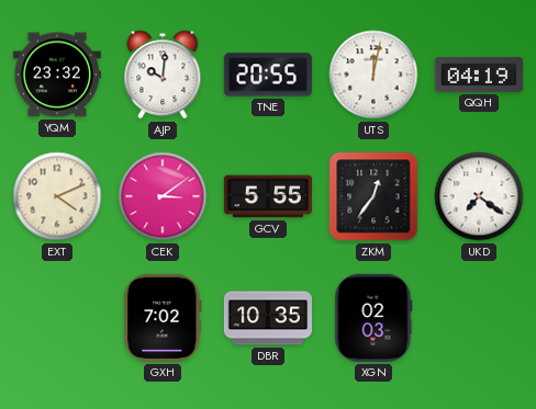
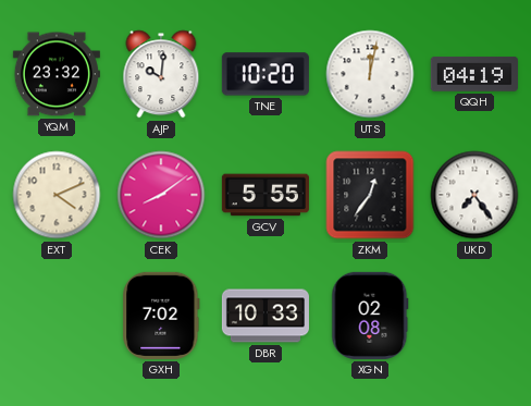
TNE: 20:55 -> 10:20
CEK: 3:09 -> 8:09
UKD: 7:21 -> 7:24
DBR: 10:35 -> 10:33
XGN: 02:03 -> 02:08
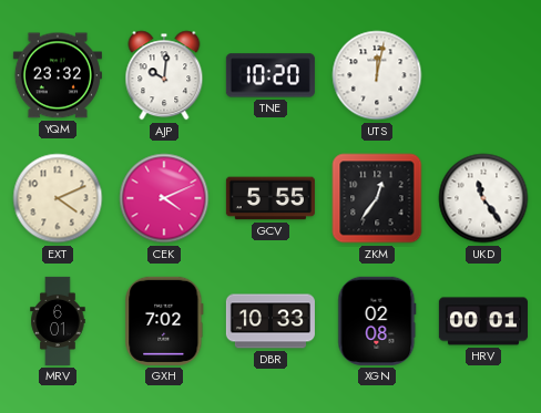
QQH: 04:19 -> none
CEK: 8:09 -> 4:11
UKD: 7:24 -> 11:24
MRV: none -> 6:01
HRV: none -> 00:01
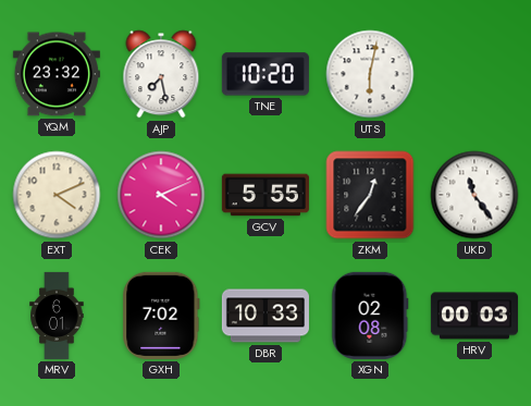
AJP: 10:01 -> 7:28
UTS: 12:02 -> 6:02
HRV: 00:01 -> 00:03
